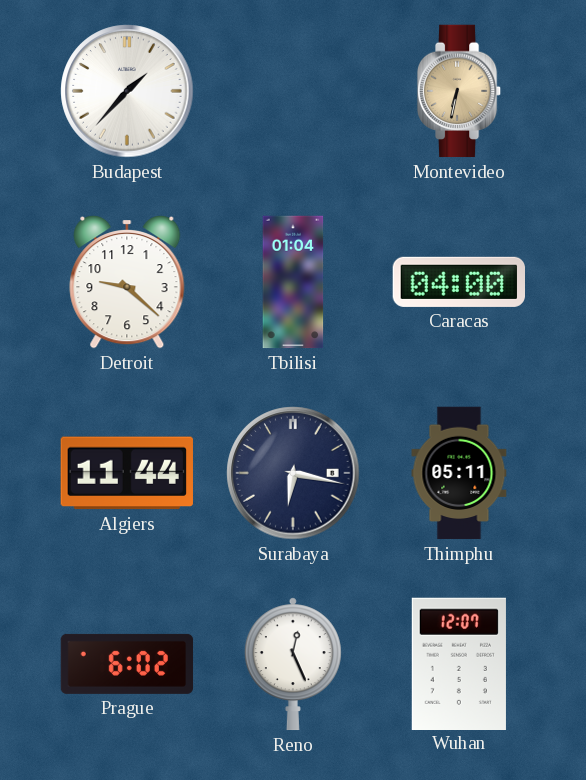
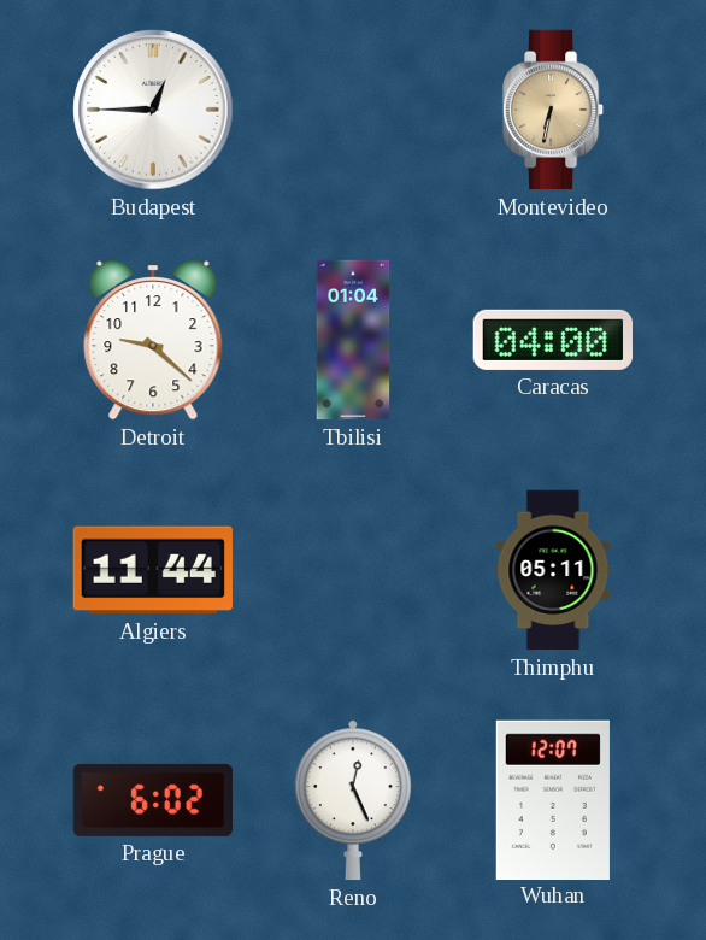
Budapest: 1:37 -> 12:45
Surabaya: 6:17 -> none
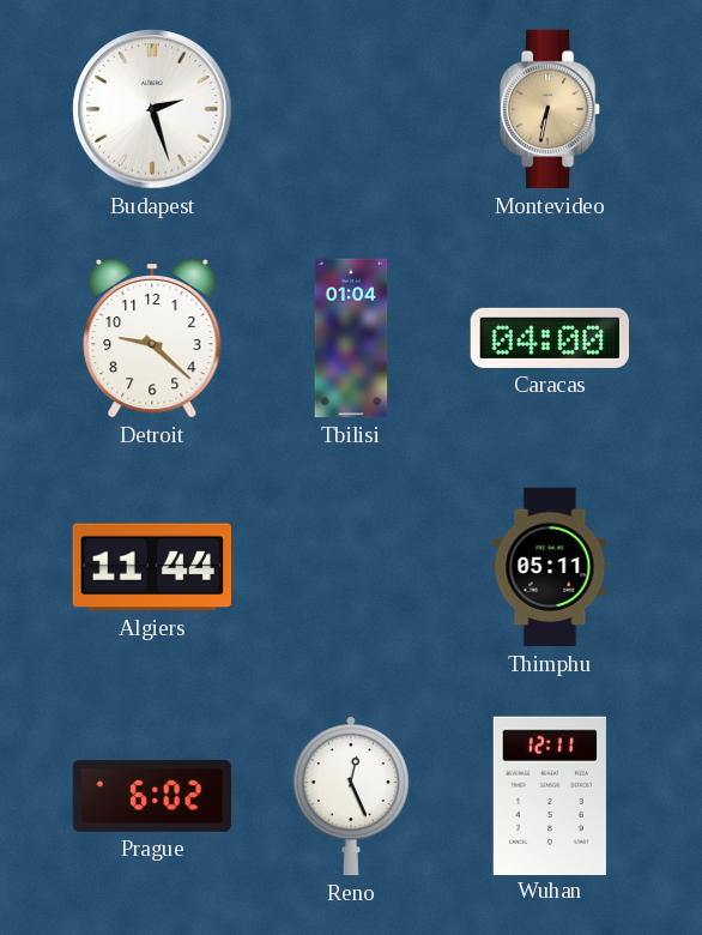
Budapest: 12:45 -> 2:27
Wuhan: 12:07 -> 12:11
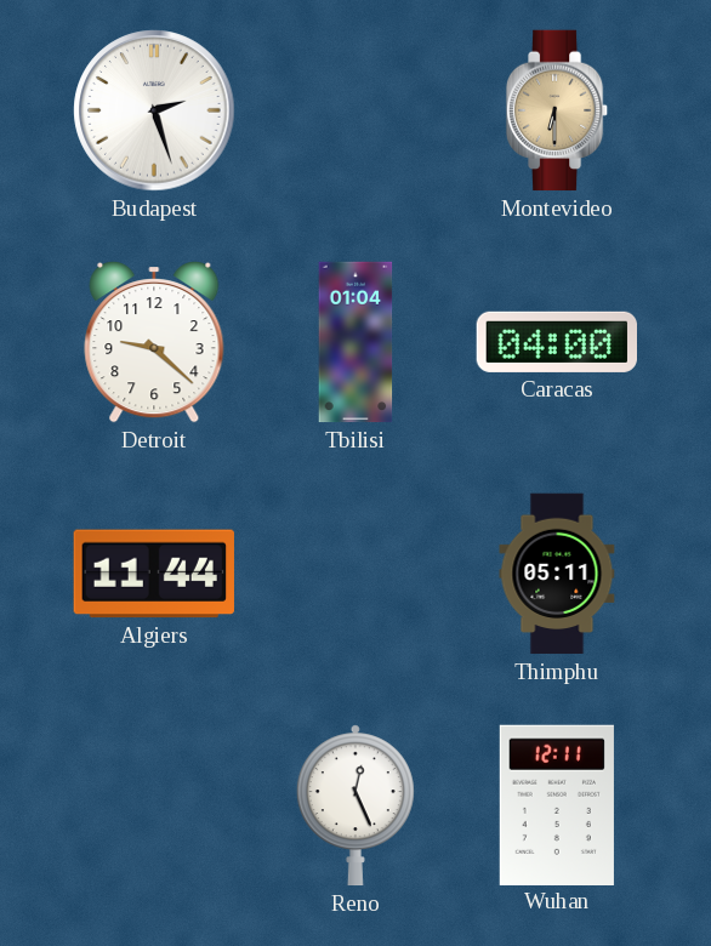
Montevideo: 6:32 -> 6:30
Prague: 6:02 -> none
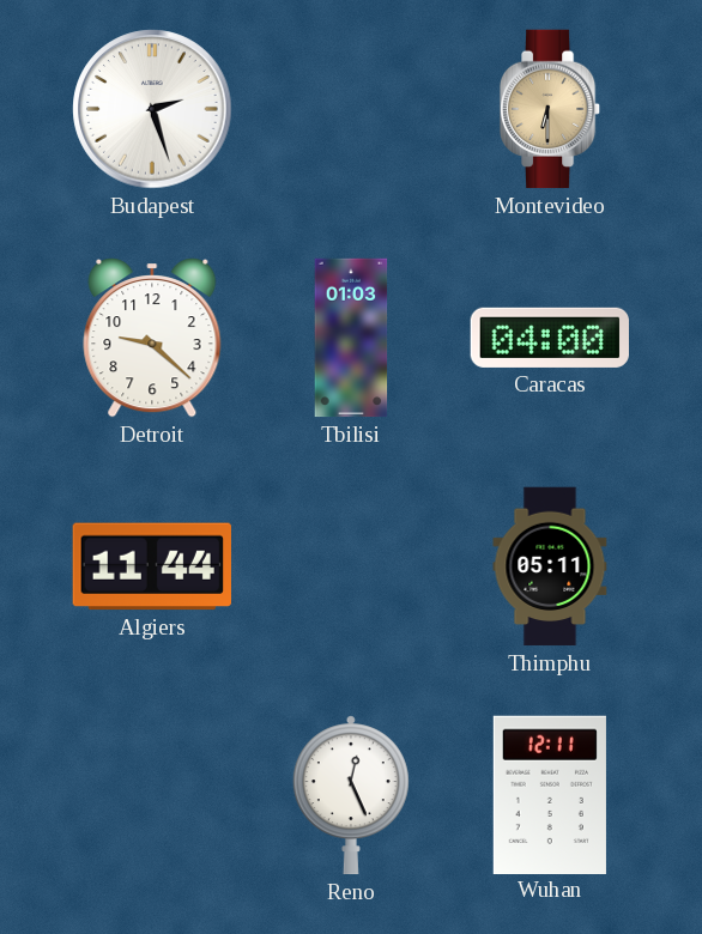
Tbilisi: 01:04 -> 01:03
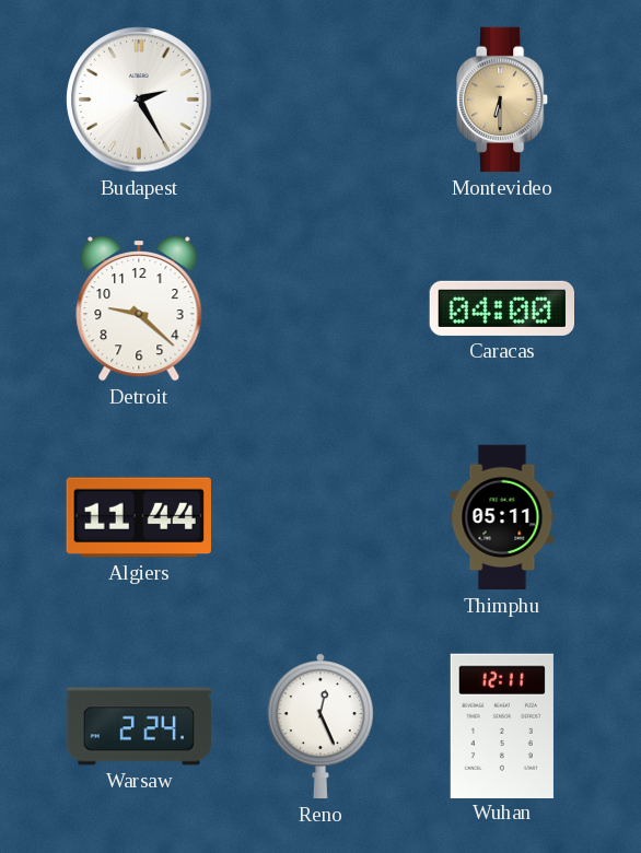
Budapest: 2:27 -> 2:25
Tbilisi: 01:03 -> none
Warsaw: none -> 2:24
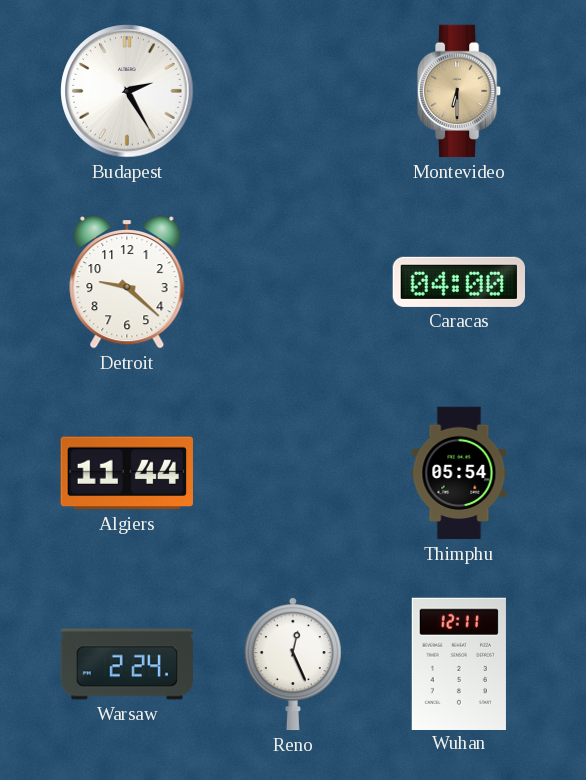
Thimphu: 05:11 -> 05:54
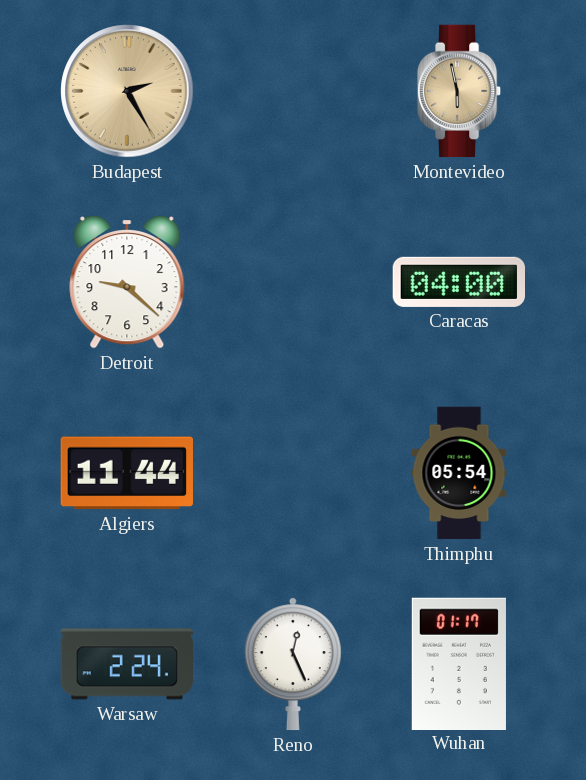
Budapest dial: white -> champagne
Montevideo: 6:30 -> 5:58
Wuhan: 12:11 -> 01:17
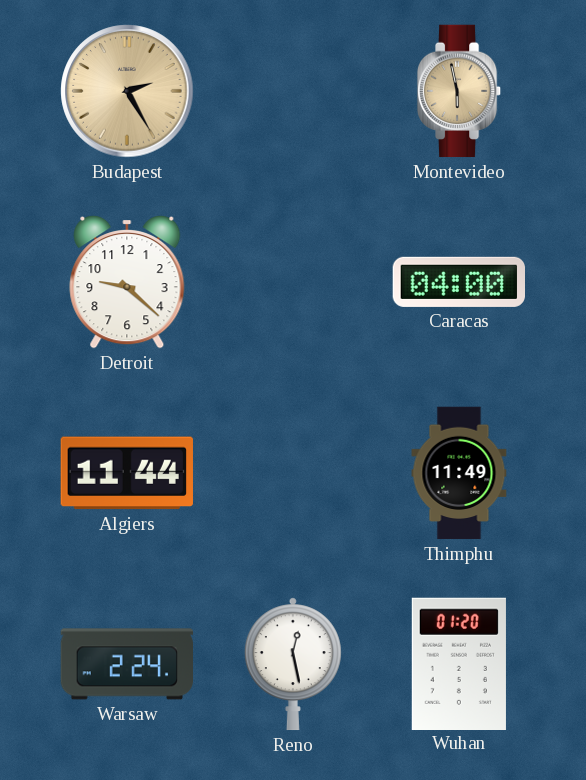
Thimphu: 05:54 -> 11:49
Reno: 12:26 -> 12:28
Wuhan: 01:17 -> 01:20
